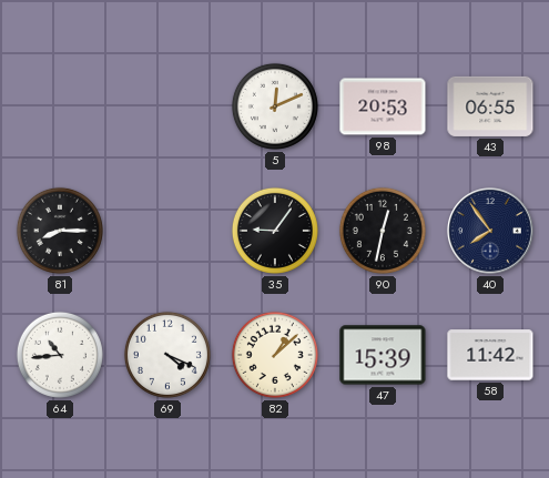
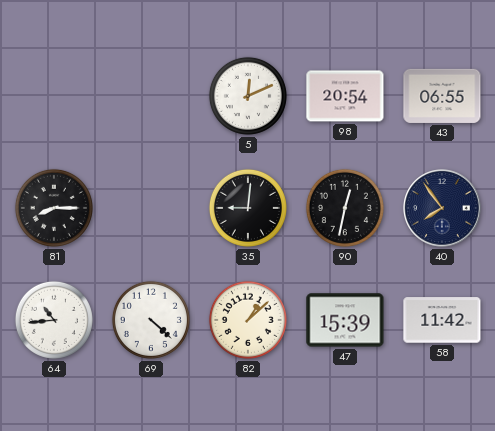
98: 20:53 -> 20:54
35: 9:06 -> 9:01
69: 4:19 -> 4:22
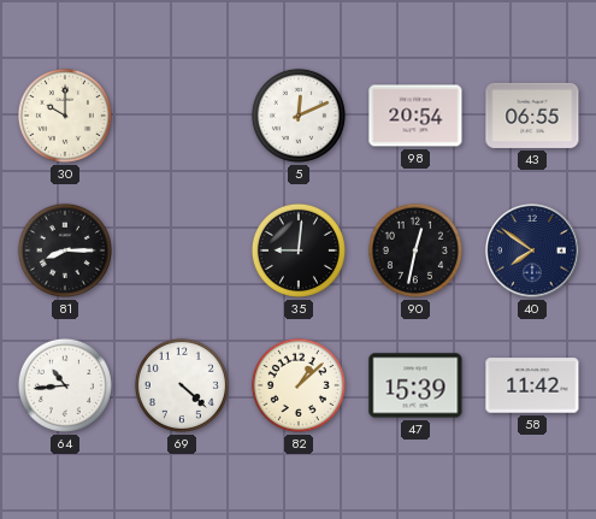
30: none -> 10:00
40: 7:54 -> 7:51
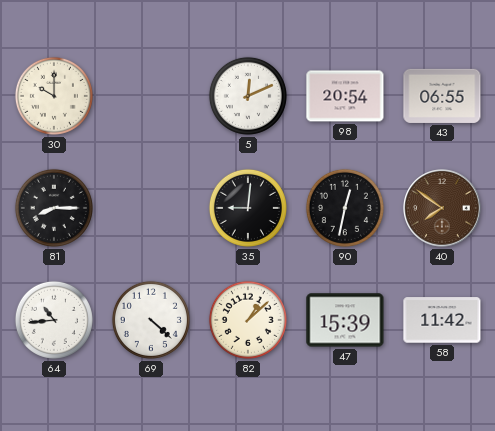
40 dial: navy -> brown
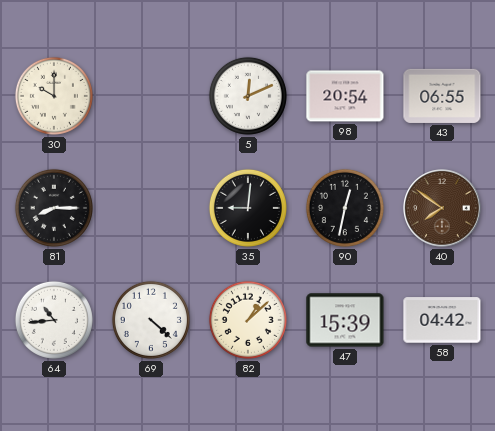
58: 11:42 -> 04:42
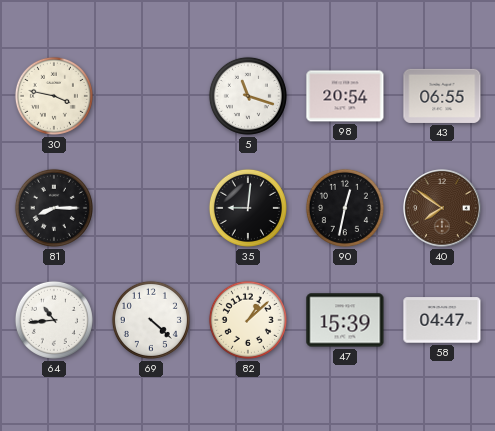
30: 10:00 -> 3:47
5: 12:11 -> 11:18
58: 04:42 -> 04:47
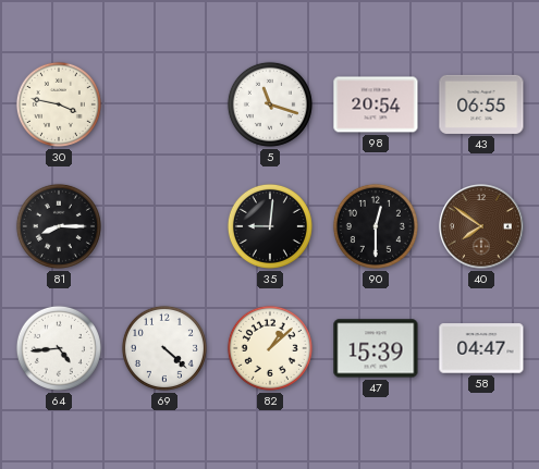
90: 12:32 -> 12:30
64: 10:44 -> 4:44
